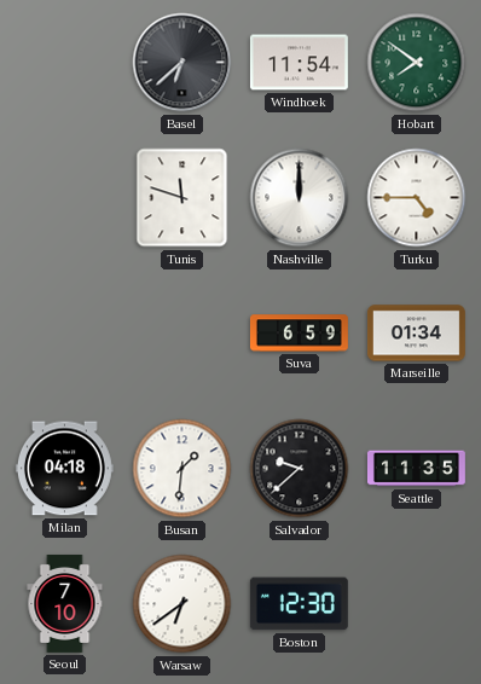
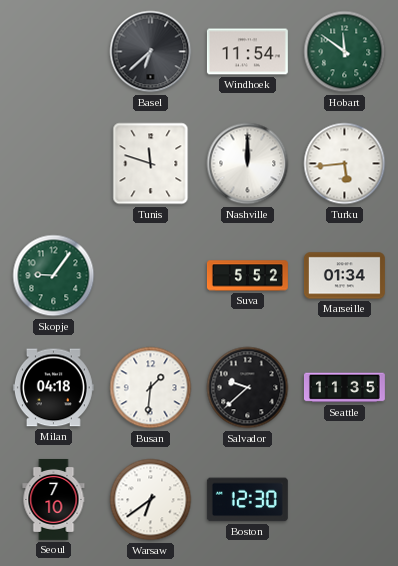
Hobart: 7:51 -> 11:51
Turku: 4:45 -> 5:44
Skopje: none -> 9:06
Suva: 6:59 -> 5:52
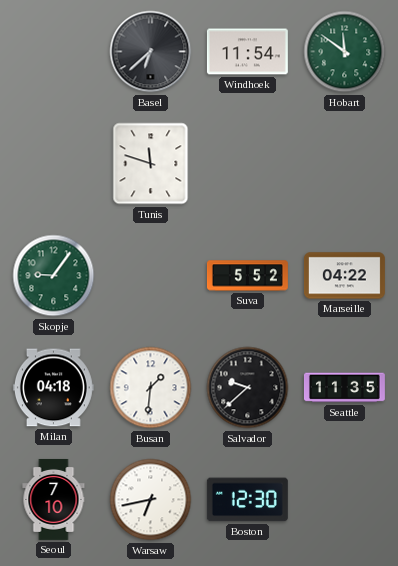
Nashville: 12:00 -> none
Turku: 5:44 -> none
Marseille: 01:34 -> 04:22
Warsaw: 6:39 -> 6:43
